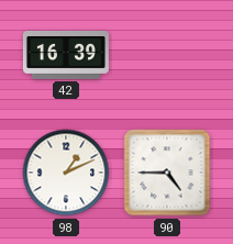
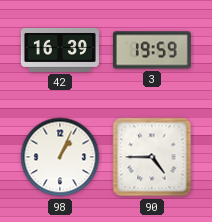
3: none -> 19:59
98: 1:11 -> 1:04
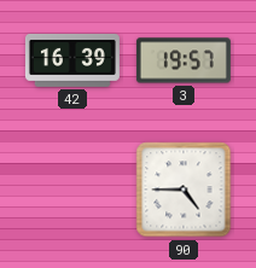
3: 19:59 -> 19:57
98: 1:04 -> none
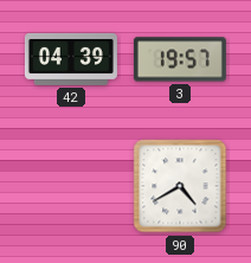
42: 16:39 -> 04:39
90: 4:45 -> 4:40
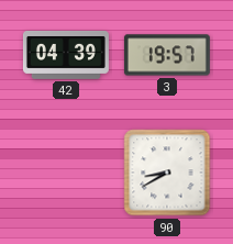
90: 4:40 -> 8:40
